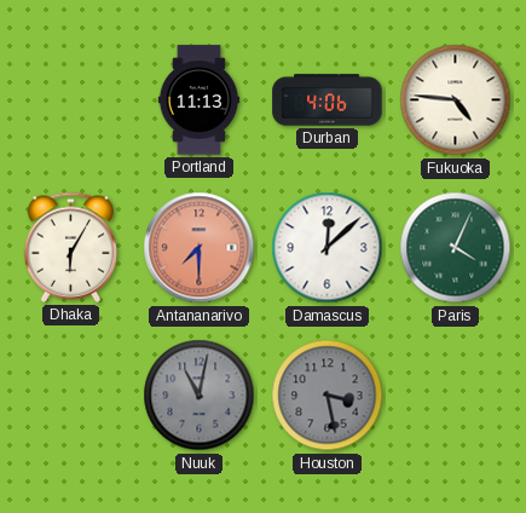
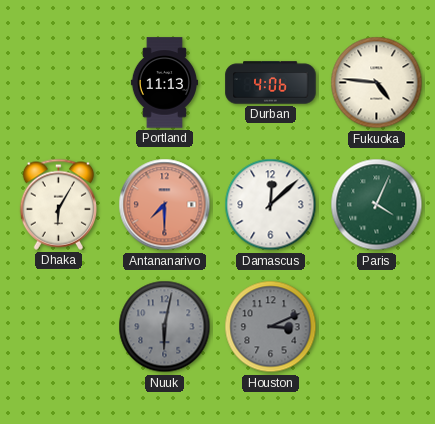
Nuuk: 11:02 -> 6:02
Houston: 3:28 -> 3:11
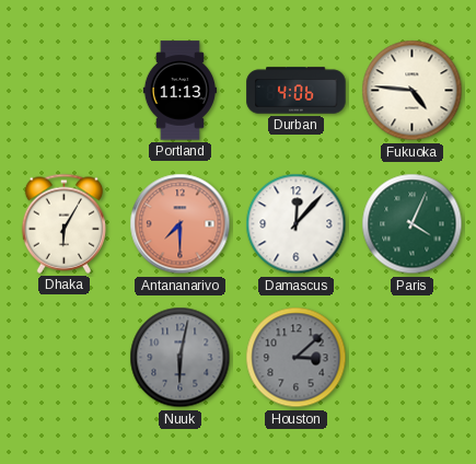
Damascus: 12:08 -> 12:07
Houston: 3:11 -> 3:08
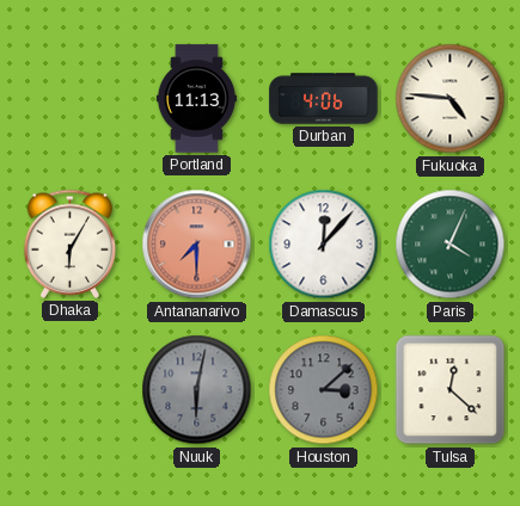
Tulsa: none -> 12:22
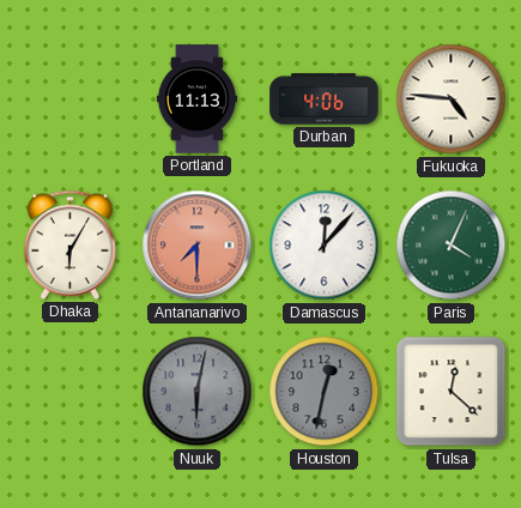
Houston: 3:08 -> 12:32
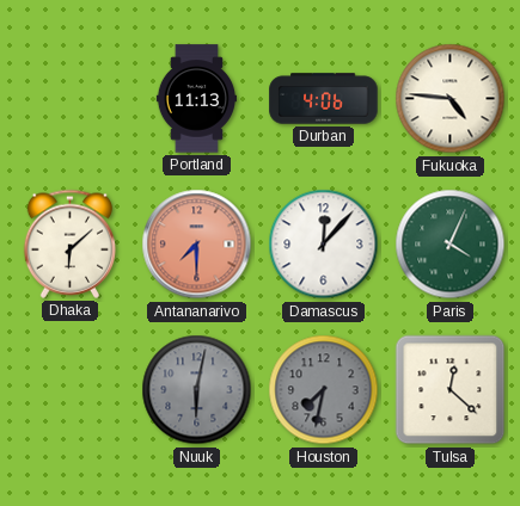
Dhaka: 6:05 -> 6:08
Houston: 12:32 -> 7:32
